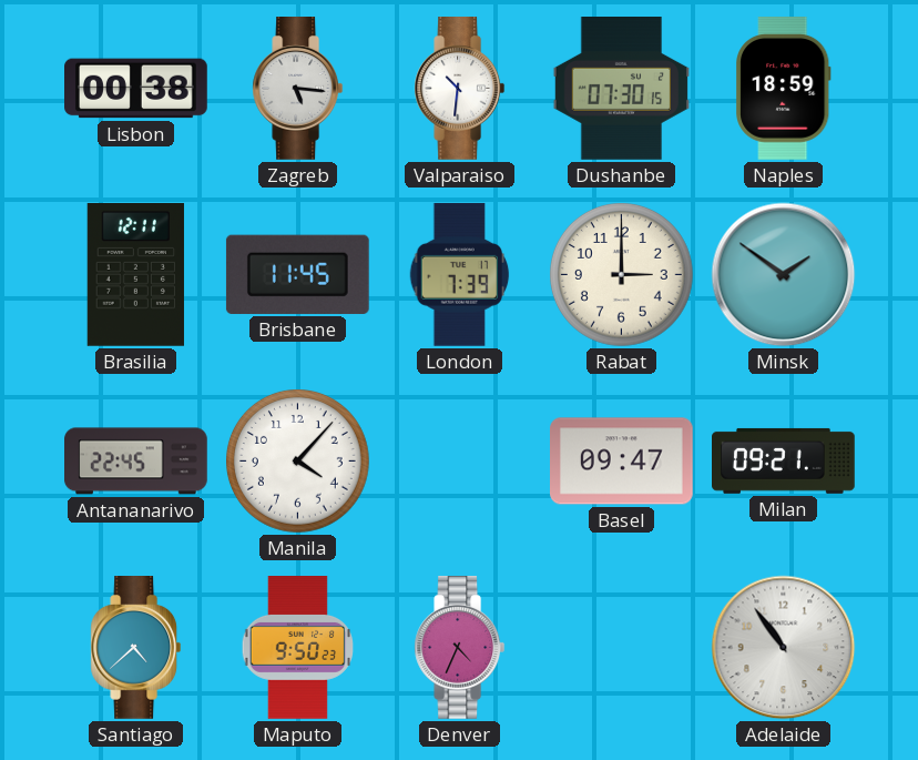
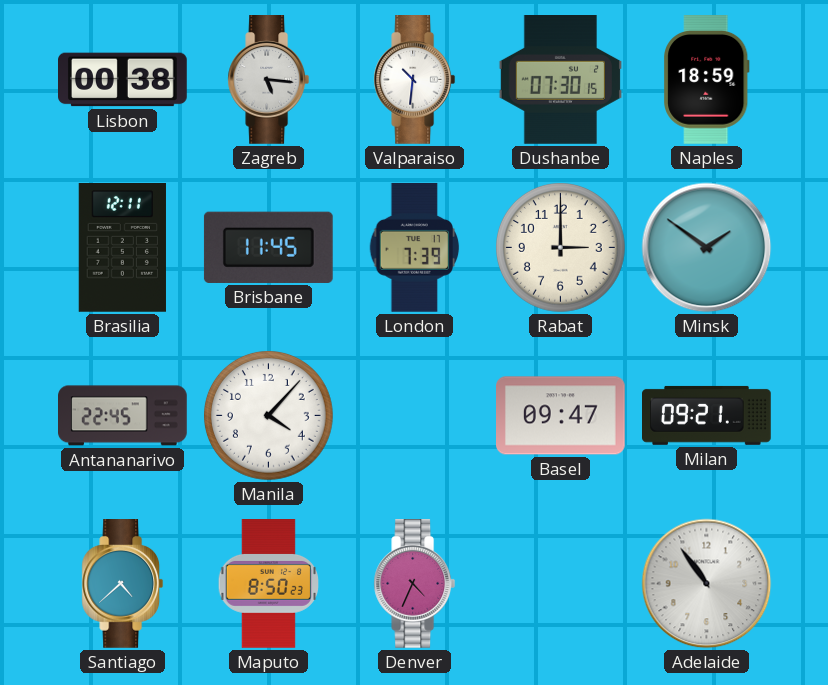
Maputo: 9:50 -> 8:50
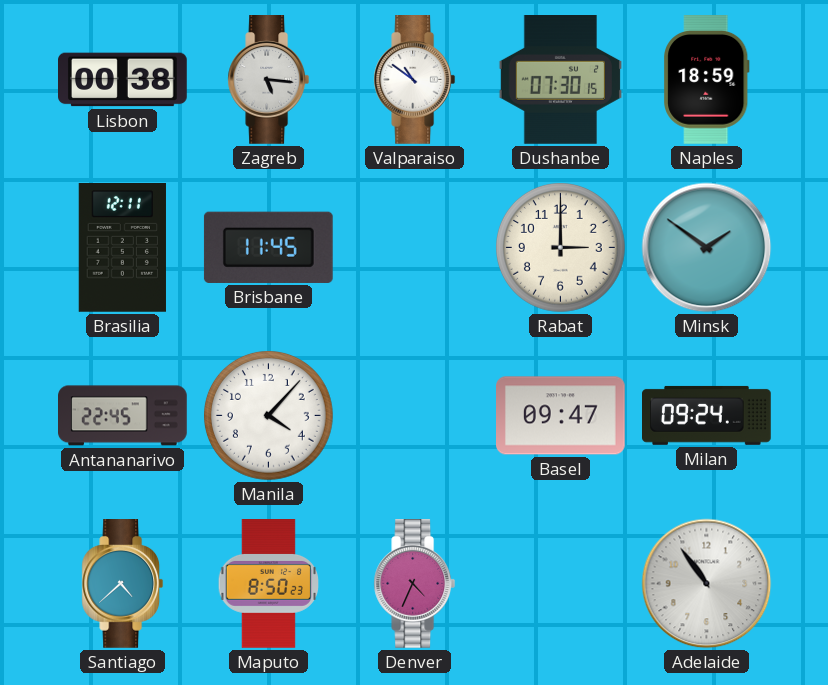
Valparaiso: 10:31 -> 10:51
London: 7:39 -> none
Milan: 09:21 -> 09:24
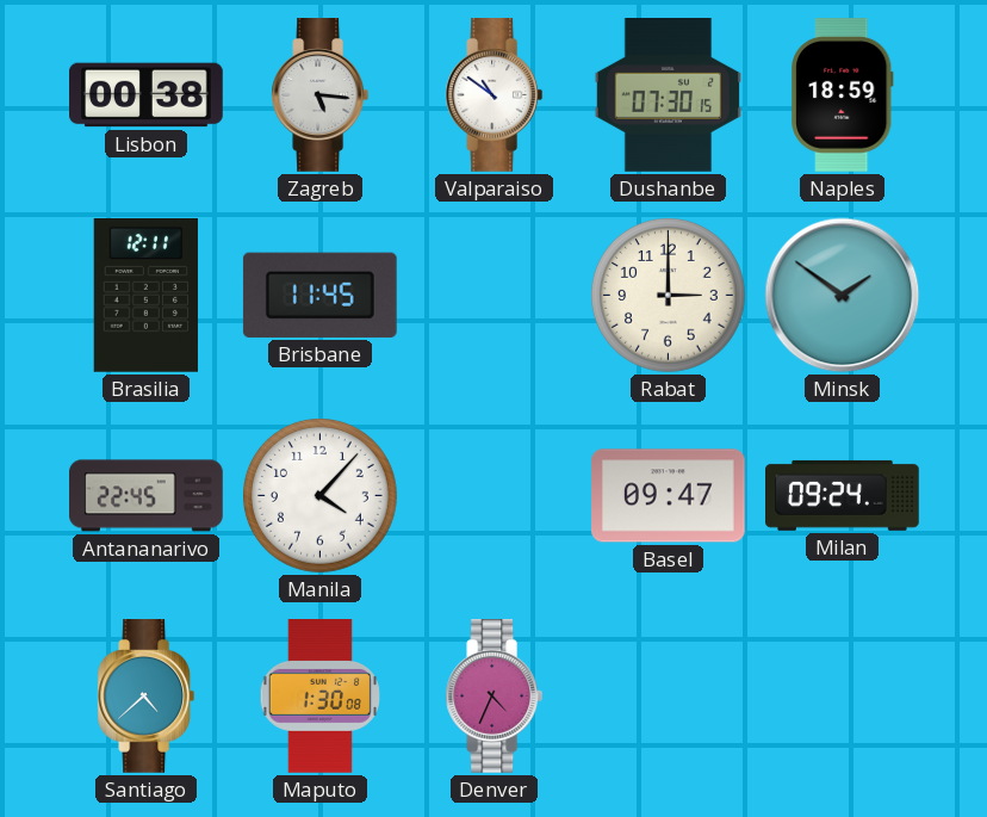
Maputo: 8:50 -> 1:30
Adelaide: 10:54 -> none
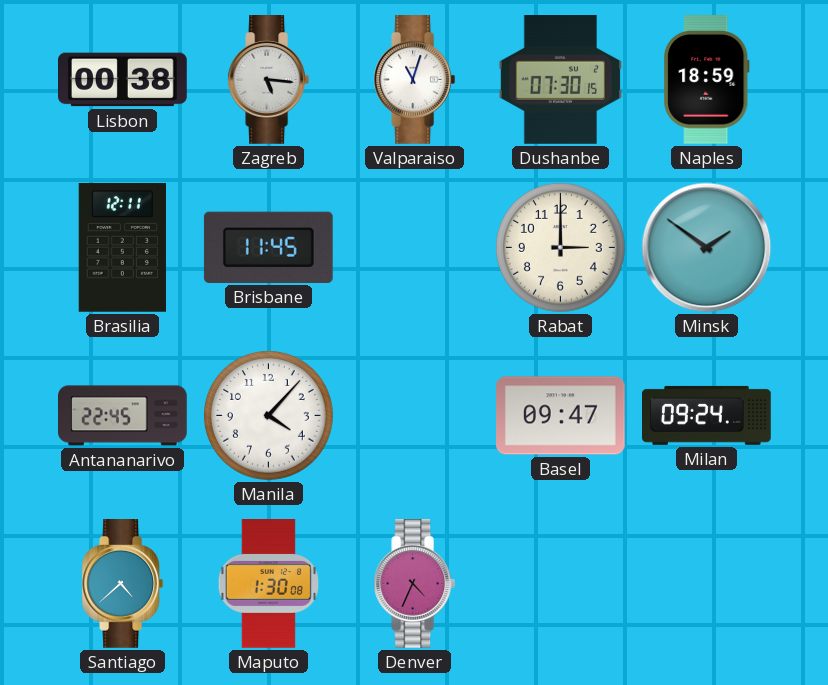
Valparaiso: 10:51 -> 11:03
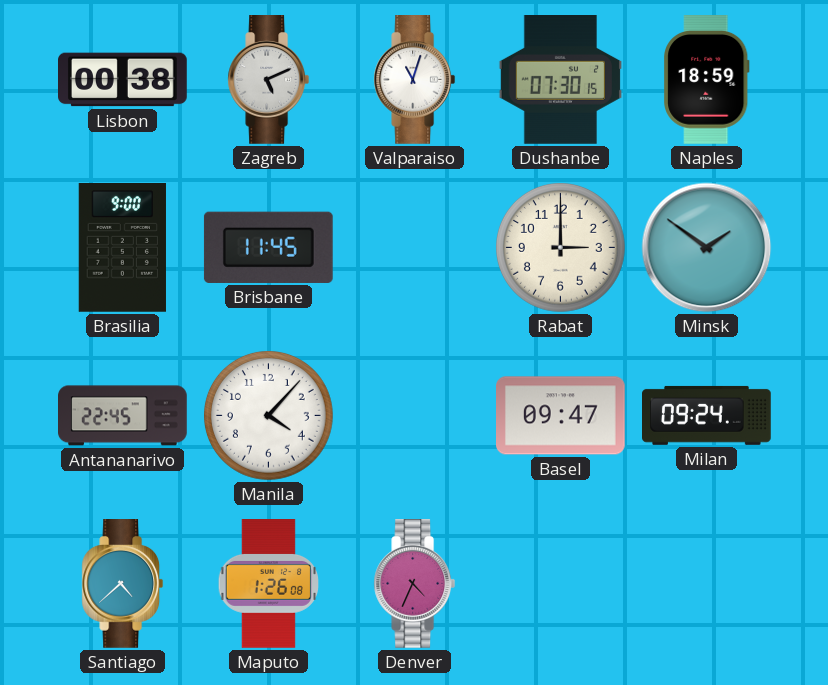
Zagreb: 5:16 -> 5:11
Brasilia: 12:11 -> 9:00
Maputo: 1:30 -> 1:26
